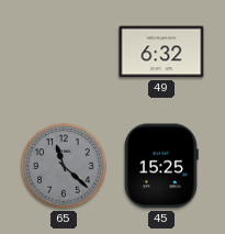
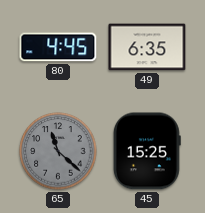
80: none -> 4:45
49: 6:32 -> 6:35
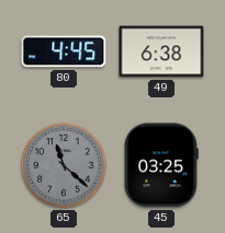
49: 6:35 -> 6:38
45: 15:25 -> 03:25
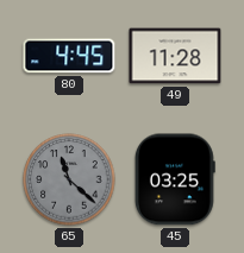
49: 6:38 -> 11:28
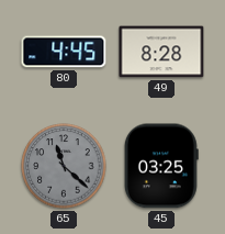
49: 11:28 -> 8:28
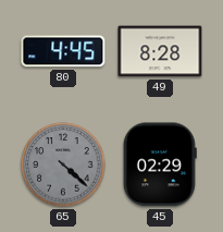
65: 11:22 -> 4:22
45: 03:25 -> 02:29
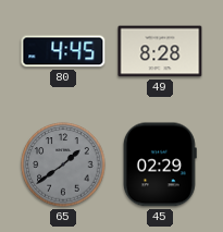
65: 4:22 -> 1:39
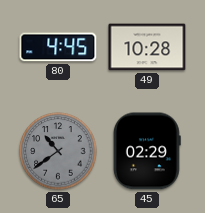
49: 8:28 -> 10:28
65: 1:39 -> 10:39
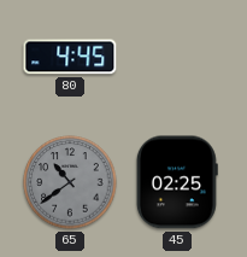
49: 10:28 -> none
45: 02:29 -> 02:25
